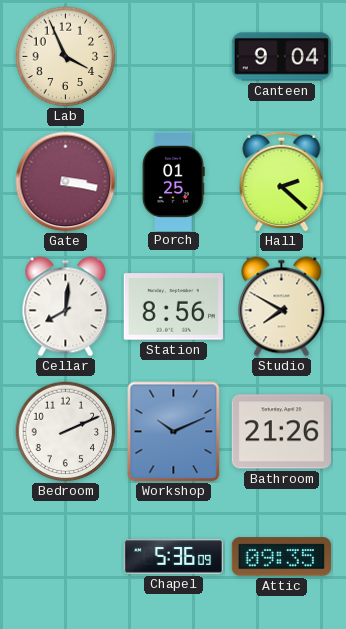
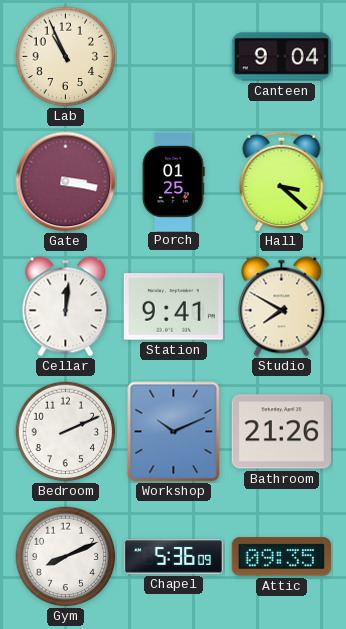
Lab: 3:56 -> 10:56
Hall: 2:22 -> 3:22
Cellar: 8:01 -> 12:01
Station: 8:56 -> 9:41
Gym: none -> 8:11
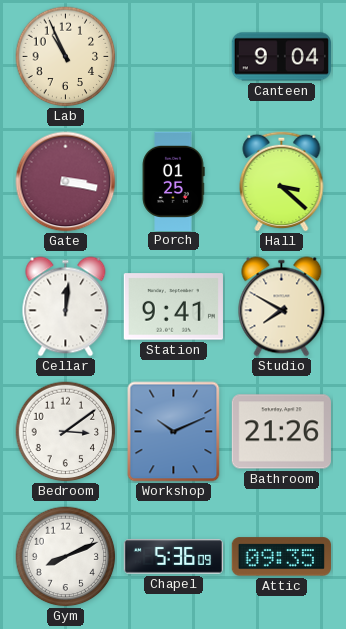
Bedroom: 2:11 -> 3:09
